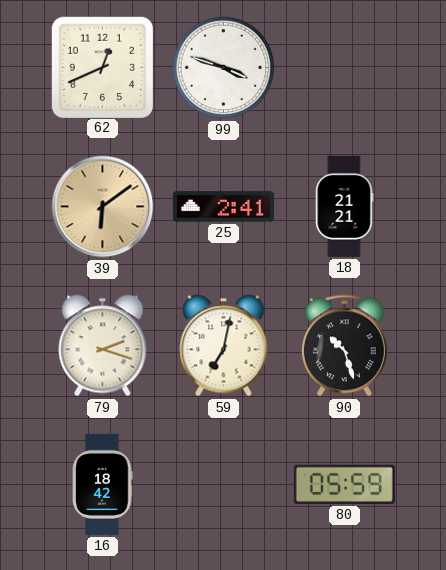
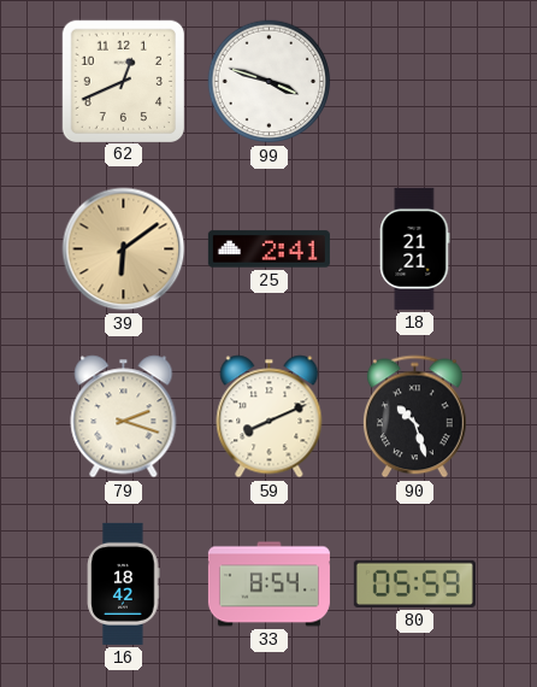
59: 7:02 -> 8:11
33: none -> 8:54
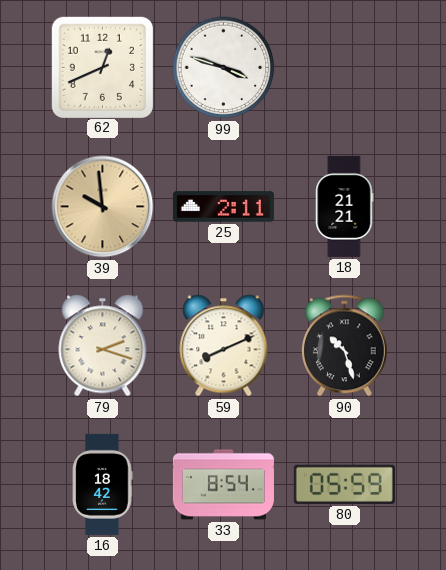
39: 6:09 -> 9:59
25: 2:41 -> 2:11
